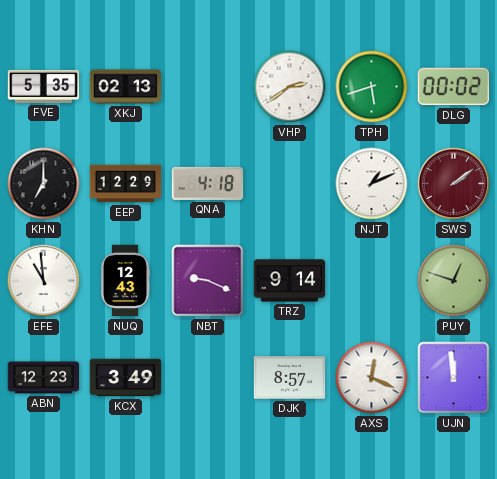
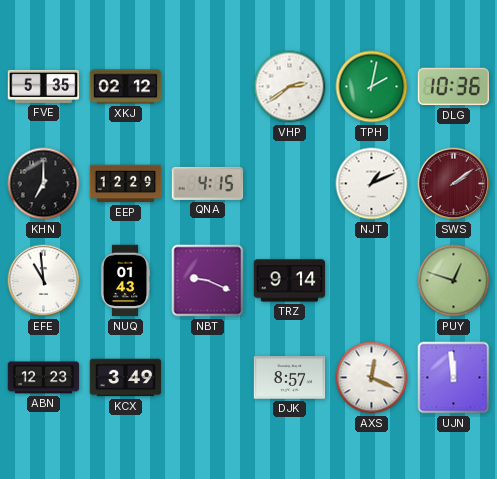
XKJ: 02:13 -> 02:12
TPH: 5:42 -> 2:02
DLG: 00:02 -> 10:36
QNA: 4:18 -> 4:15
NUQ: 12:43 -> 01:43
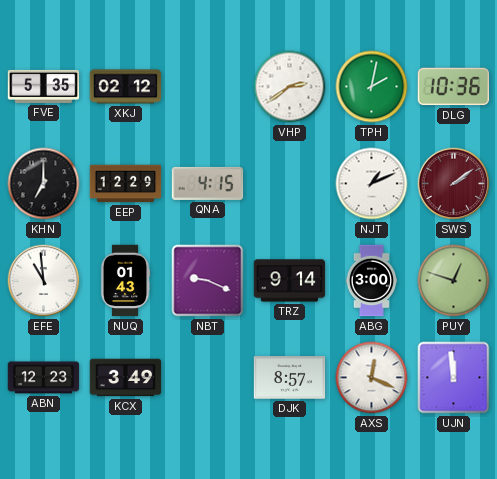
ABG: none -> 3:00
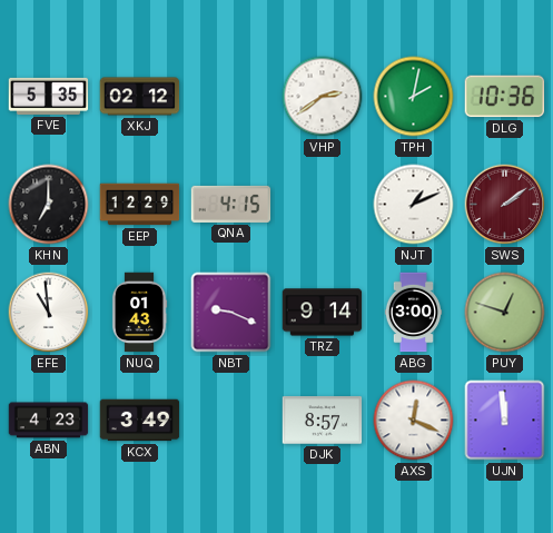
ABN: 12:23 -> 4:23
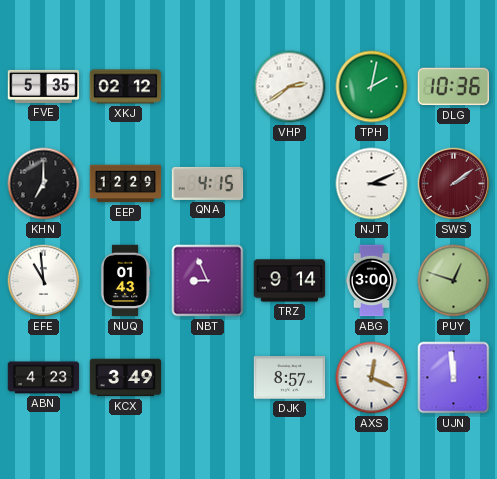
NJT: 1:11 -> 3:11
NBT: 9:19 -> 8:56
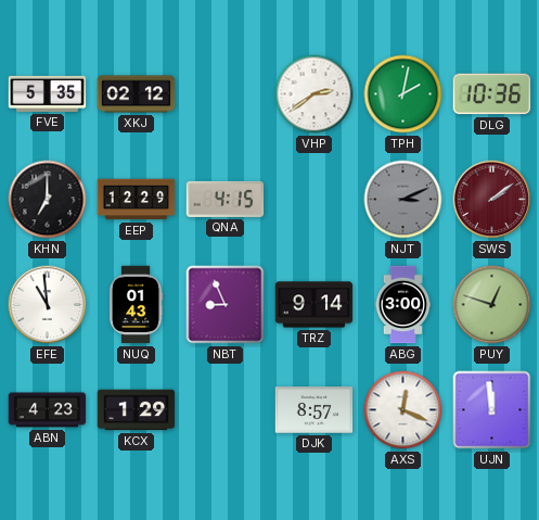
NJT dial: white -> grey
KCX: 3:49 -> 1:29
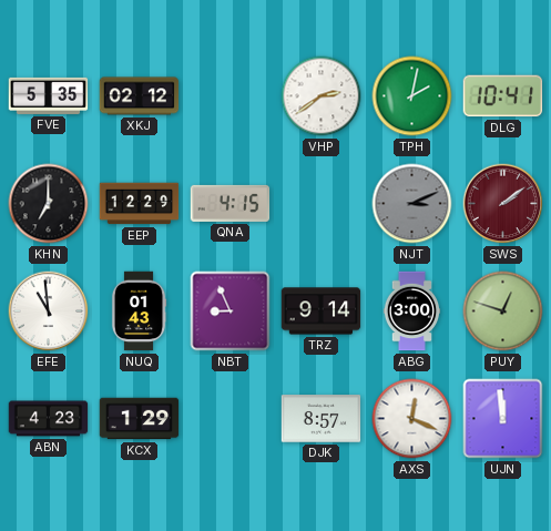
DLG: 10:36 -> 10:41
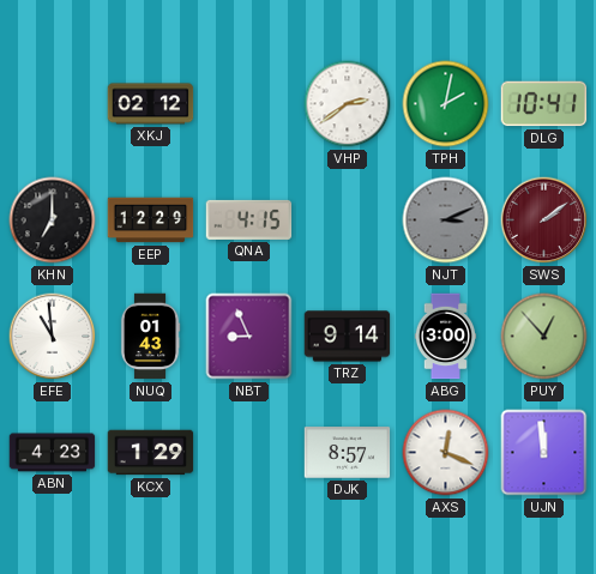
FVE: 5:35 -> none
PUY: 12:48 -> 12:53
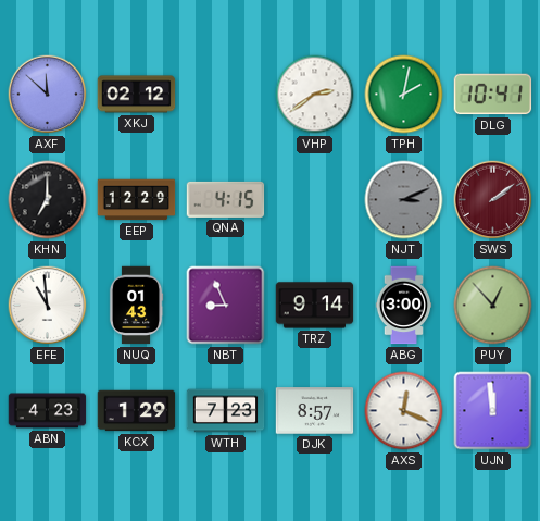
AXF: none -> 11:52
WTH: none -> 7:23
